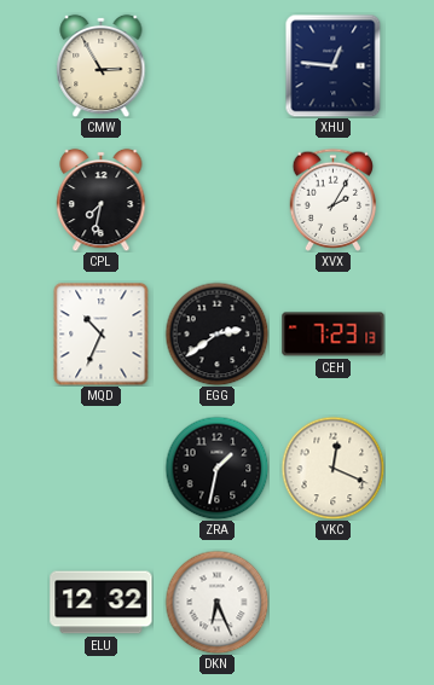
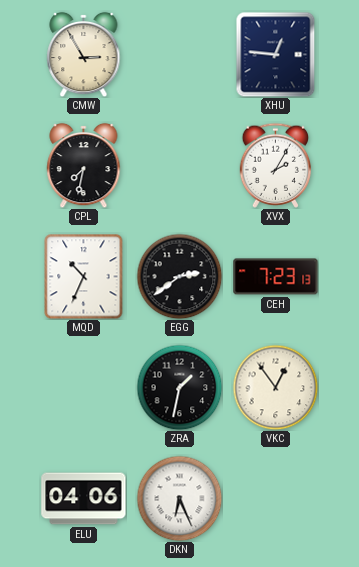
VKC: 12:19 -> 12:54
ELU: 12:32 -> 04:06
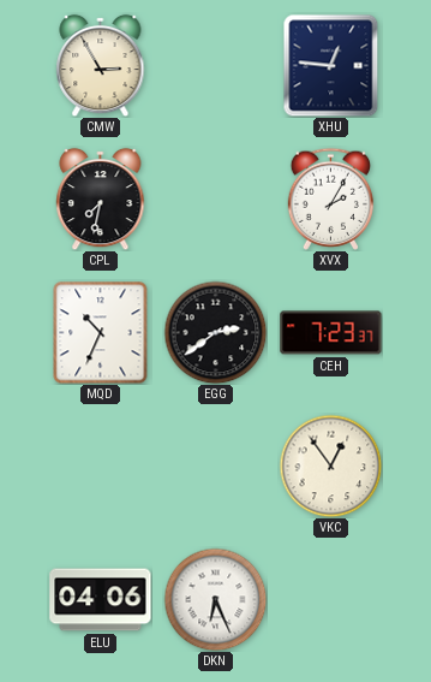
CEH: 7:23:13 -> 7:23:37
ZRA: 1:32 -> none
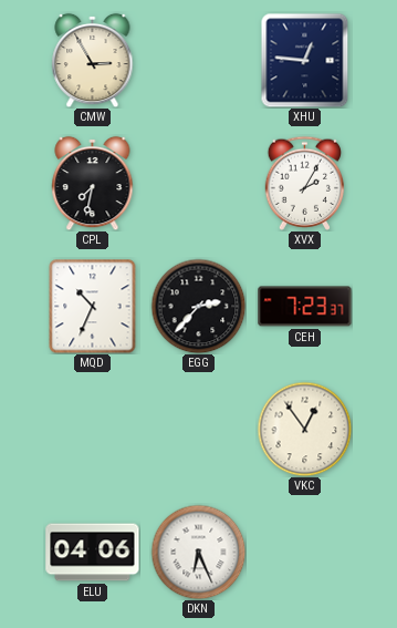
EGG: 2:39 -> 2:37
